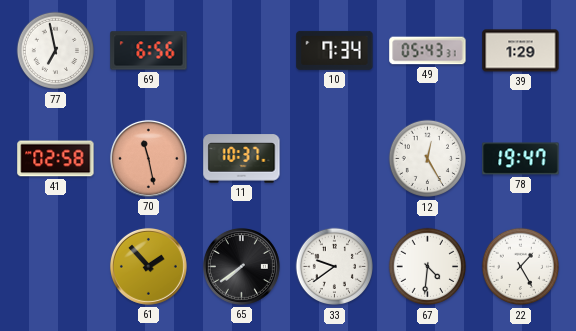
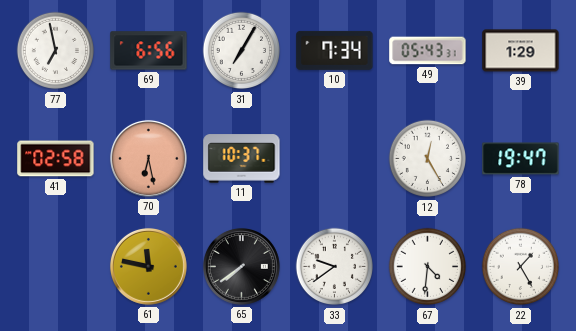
31: none -> 7:05
70: 11:28 -> 6:28
61: 1:53 -> 11:47
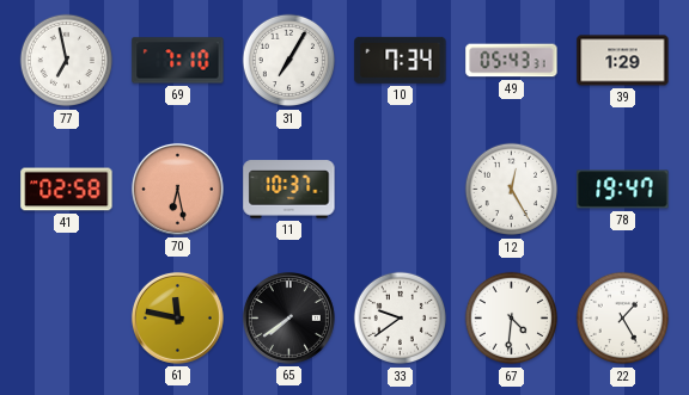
69: 6:56 -> 7:10
